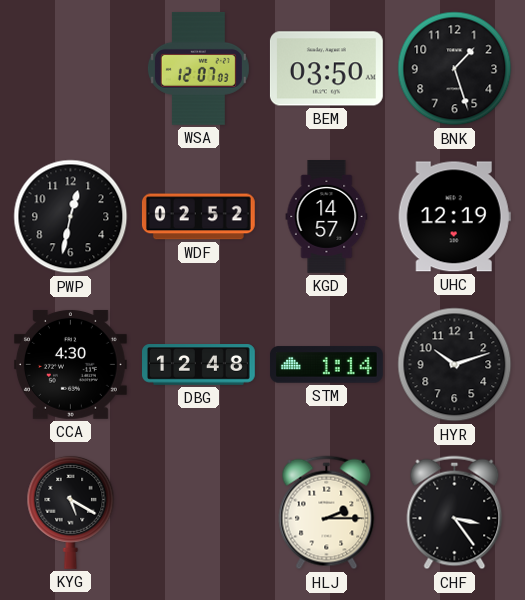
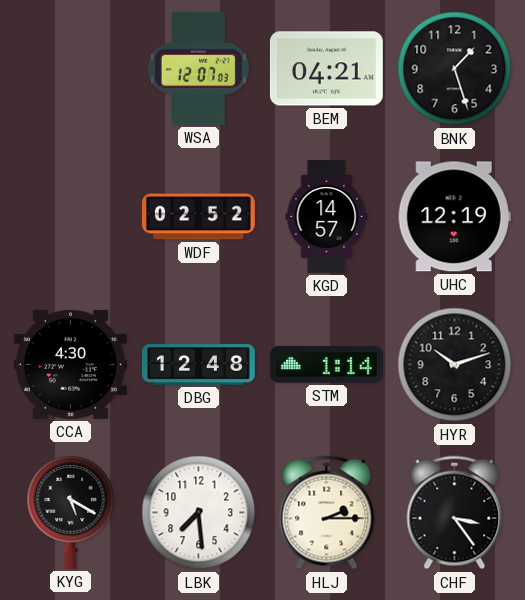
BEM: 03:50 -> 04:21
PWP: 12:32 -> none
LBK: none -> 7:29
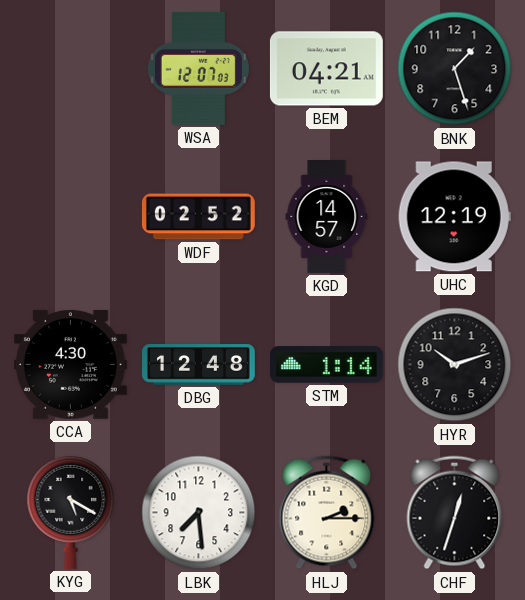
CHF: 3:24 -> 12:33
